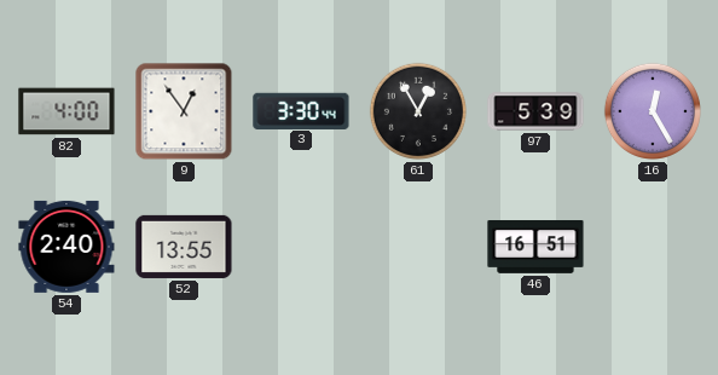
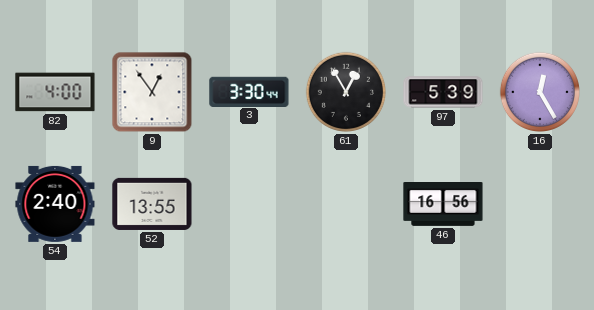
46: 16:51 -> 16:56
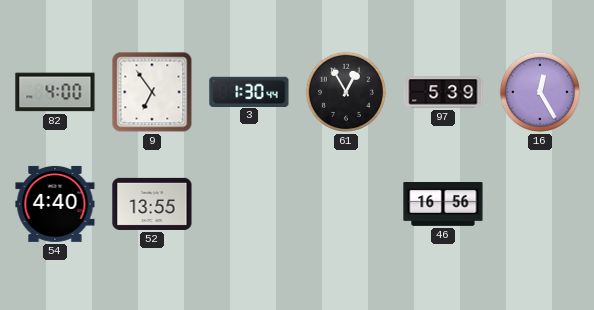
9: 12:54 -> 6:54
3: 3:30 -> 1:30
54: 2:40 -> 4:40
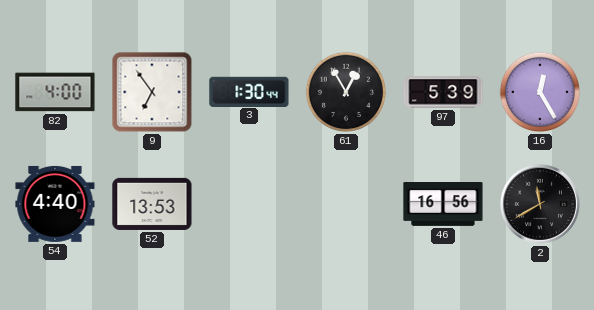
52: 13:55 -> 13:53
2: none -> 11:40
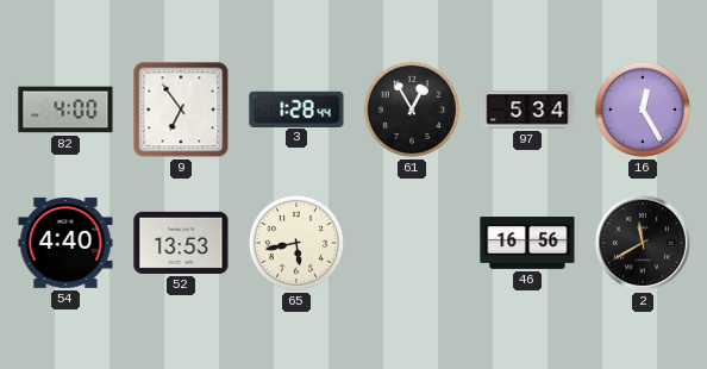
3: 1:30 -> 1:28
97: 5:39 -> 5:34
65: none -> 5:43
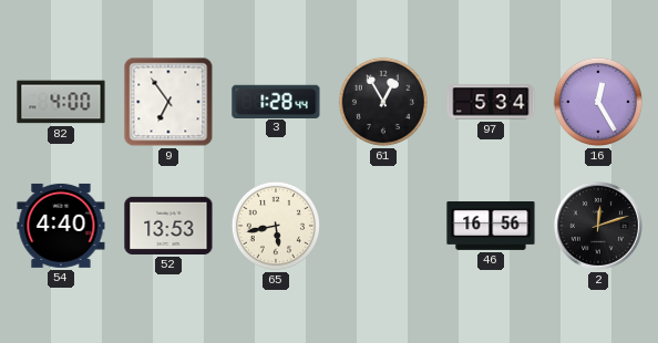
2: 11:40 -> 12:12
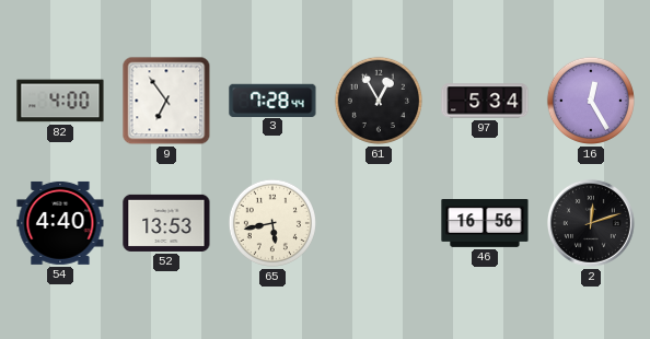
3: 1:28 -> 7:28
